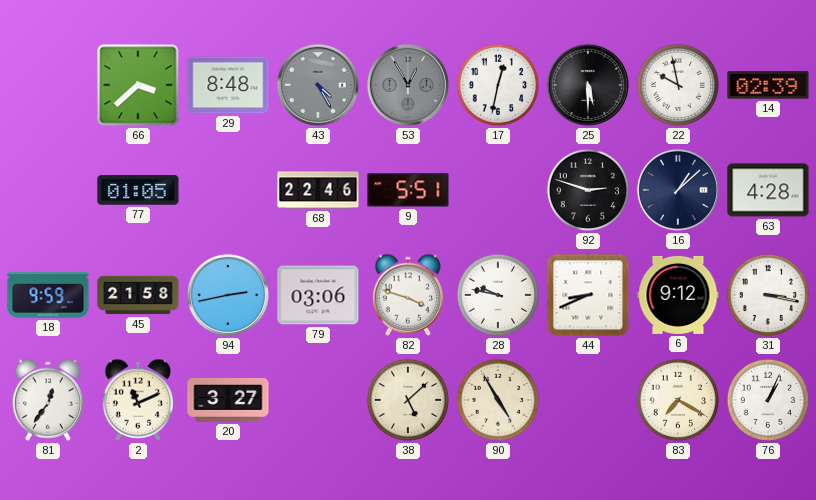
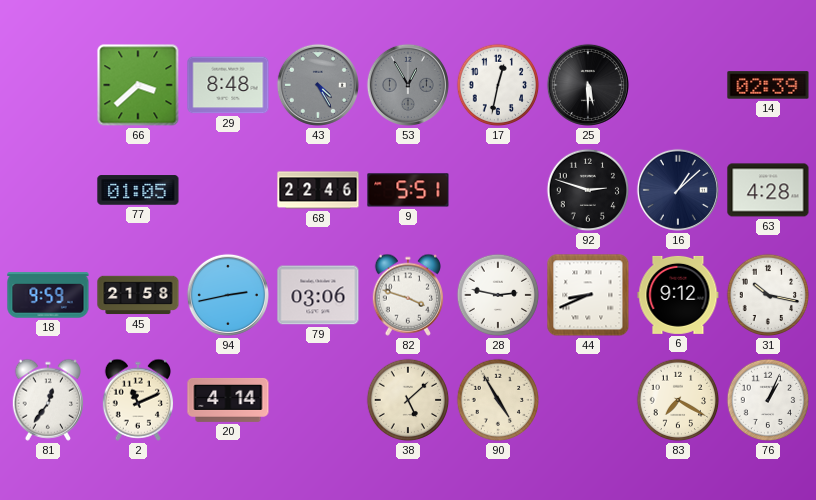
22: 9:58 -> none
28: 9:47 -> 2:47
31: 3:17 -> 10:17
20: 3:27 -> 4:14
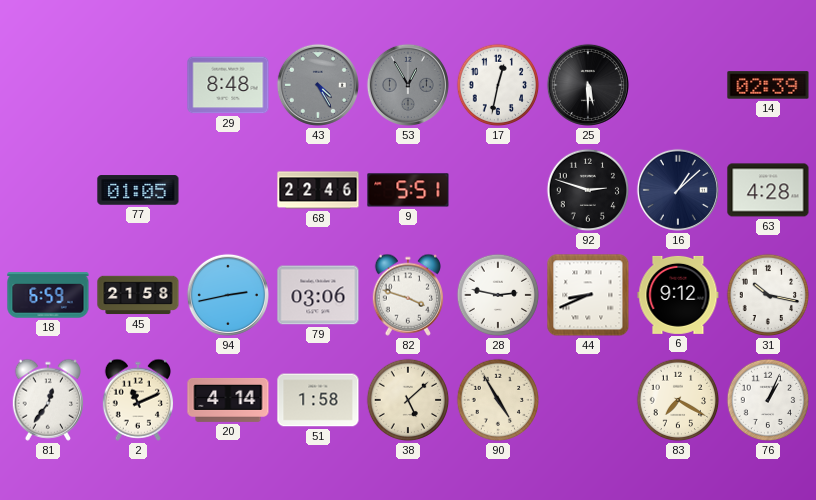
66: 3:38 -> none
18: 9:59 -> 6:59
51: none -> 1:58
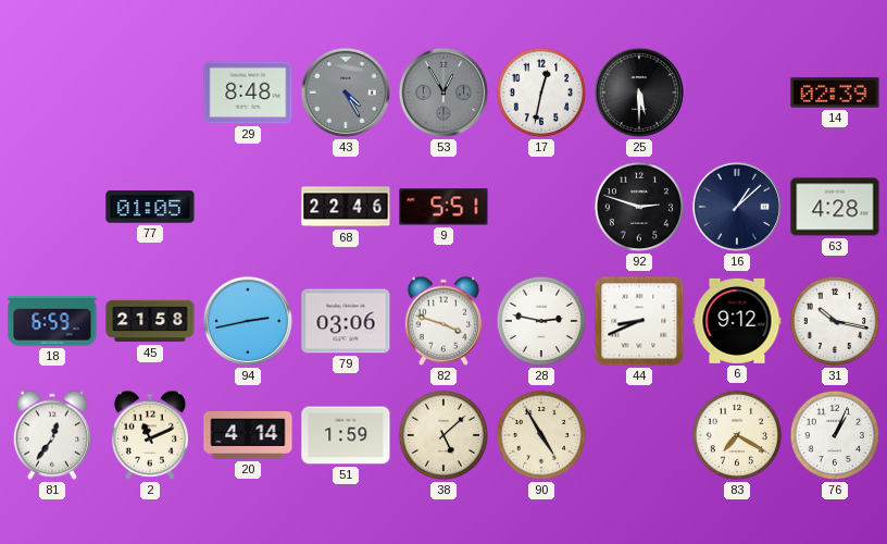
51: 1:58 -> 1:59
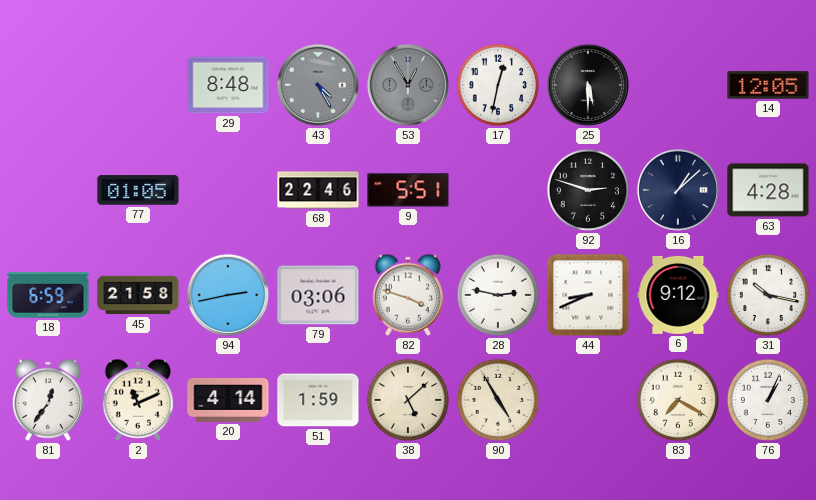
14: 02:39 -> 12:05
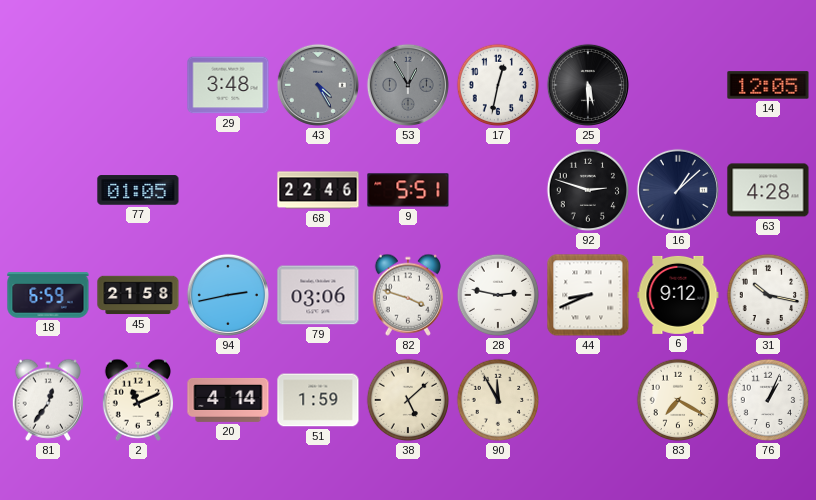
29: 8:48 -> 3:48
90: 4:55 -> 11:55
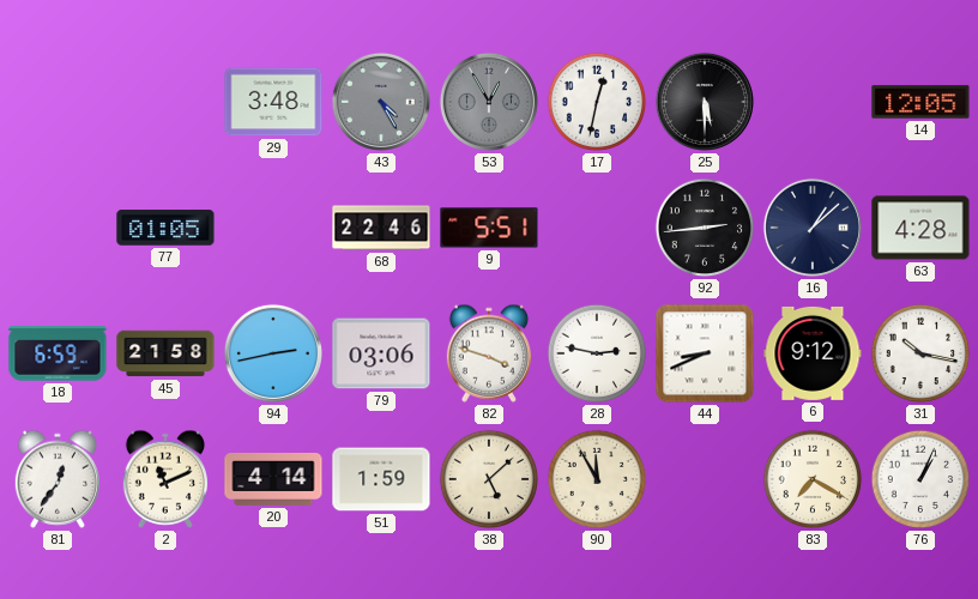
92: 2:48 -> 2:44
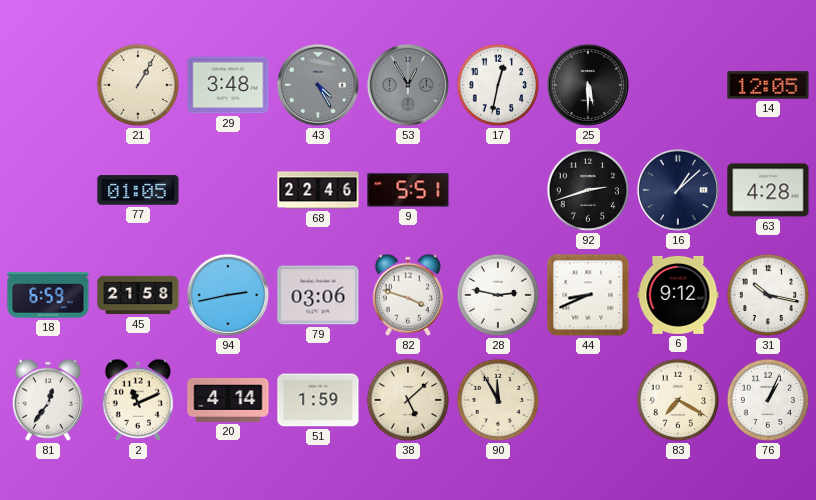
21: none -> 1:05
92: 2:44 -> 2:42
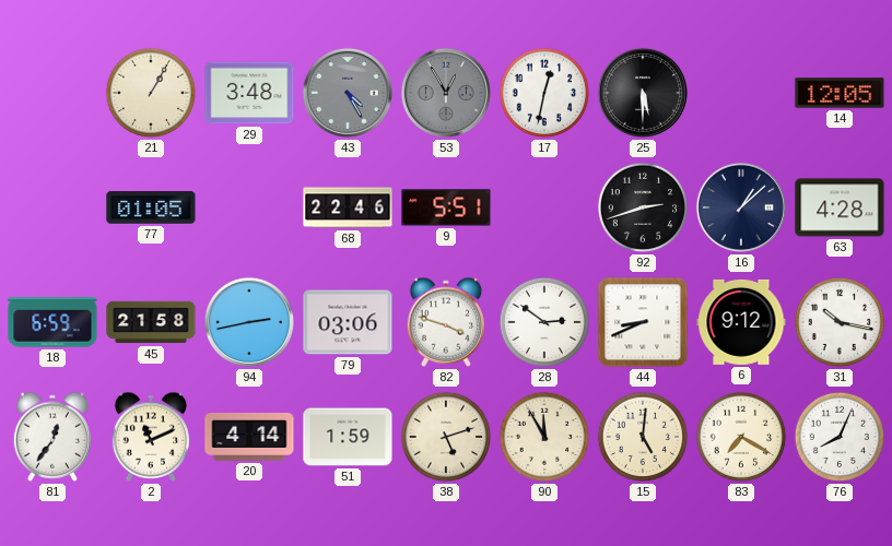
28: 2:47 -> 2:51
38: 5:08 -> 5:12
15: none -> 5:01
76: 1:04 -> 8:04
